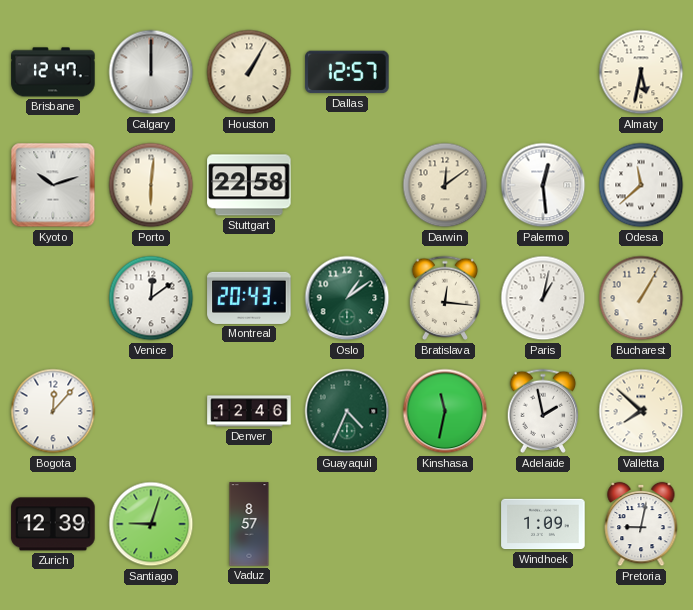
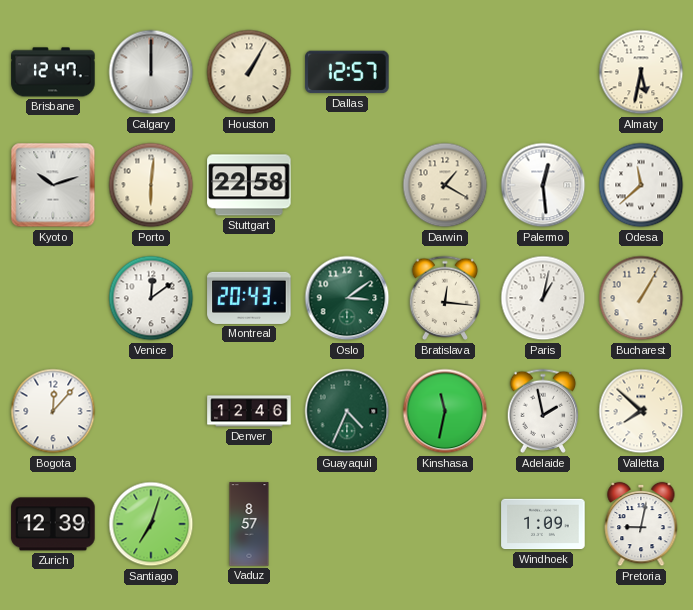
Darwin: 12:09 -> 1:20
Oslo: 1:09 -> 3:09
Santiago: 9:03 -> 7:03
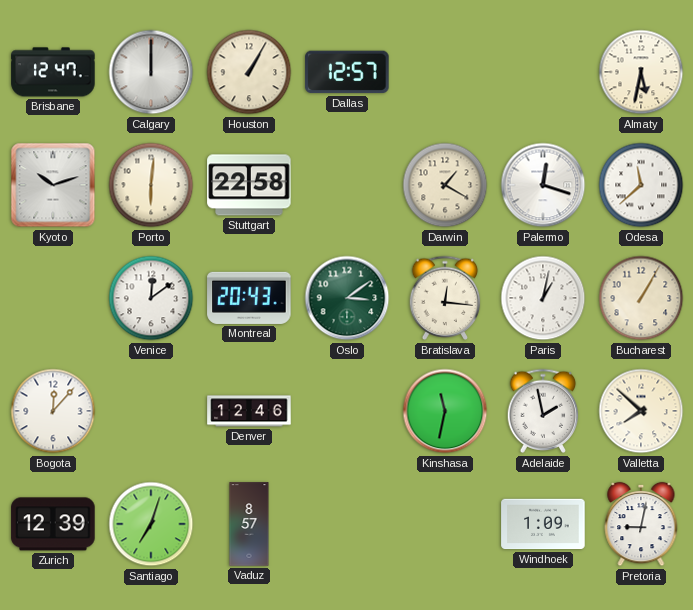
Palermo: 12:29 -> 12:18
Guayaquil: 4:34 -> none
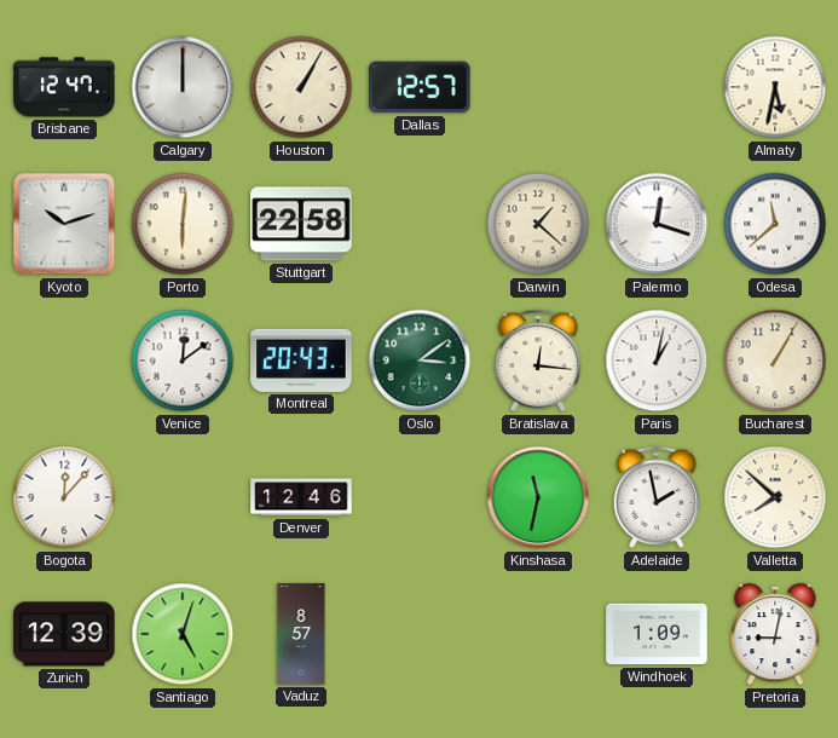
Darwin: 1:20 -> 1:22
Santiago: 7:03 -> 5:03
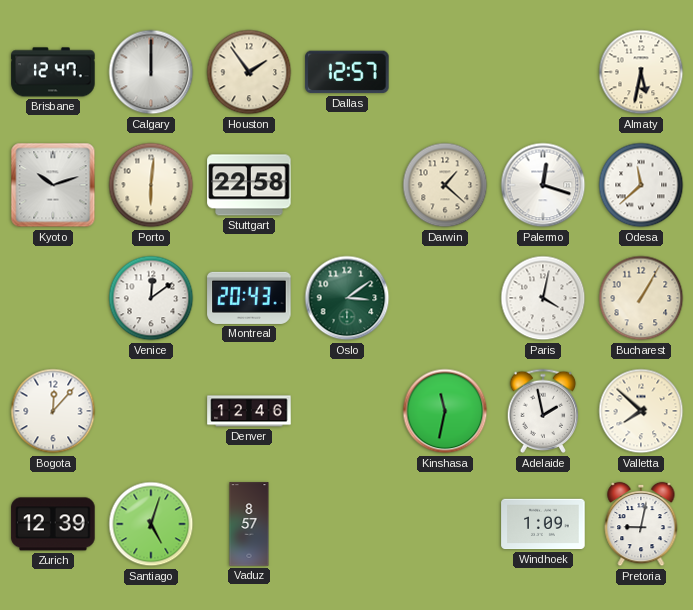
Houston: 1:05 -> 1:54
Bratislava: 12:16 -> none
Paris: 1:02 -> 4:02
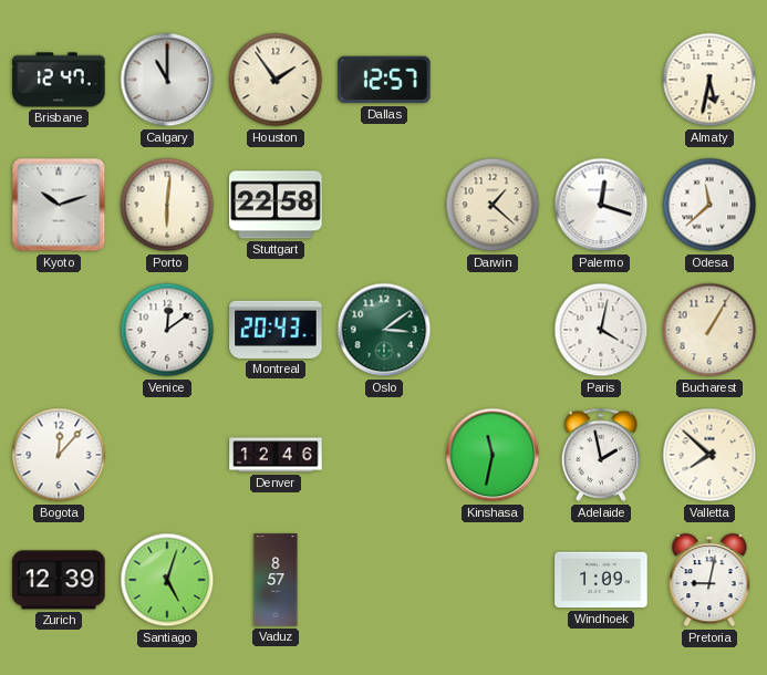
Calgary: 12:00 -> 11:00
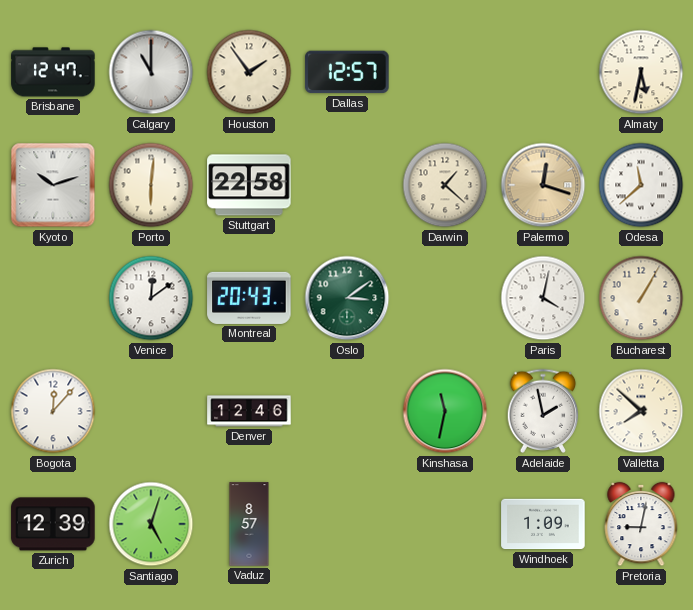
Palermo dial: white -> champagne
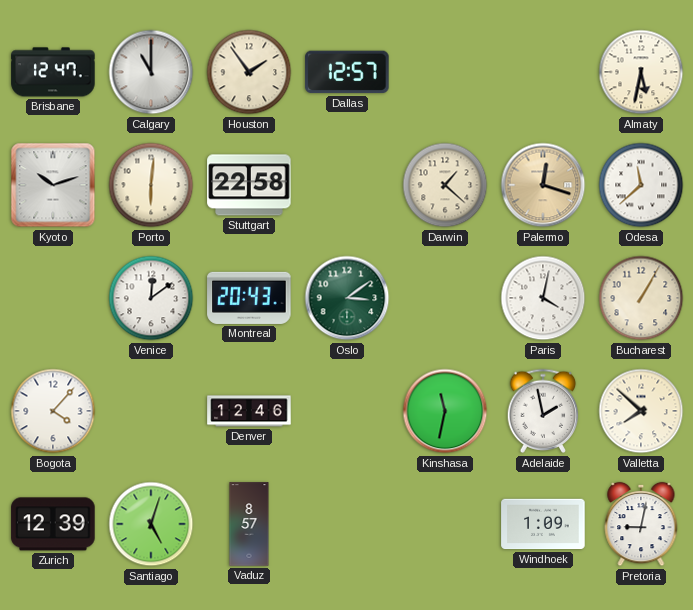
Bogota: 12:07 -> 4:07
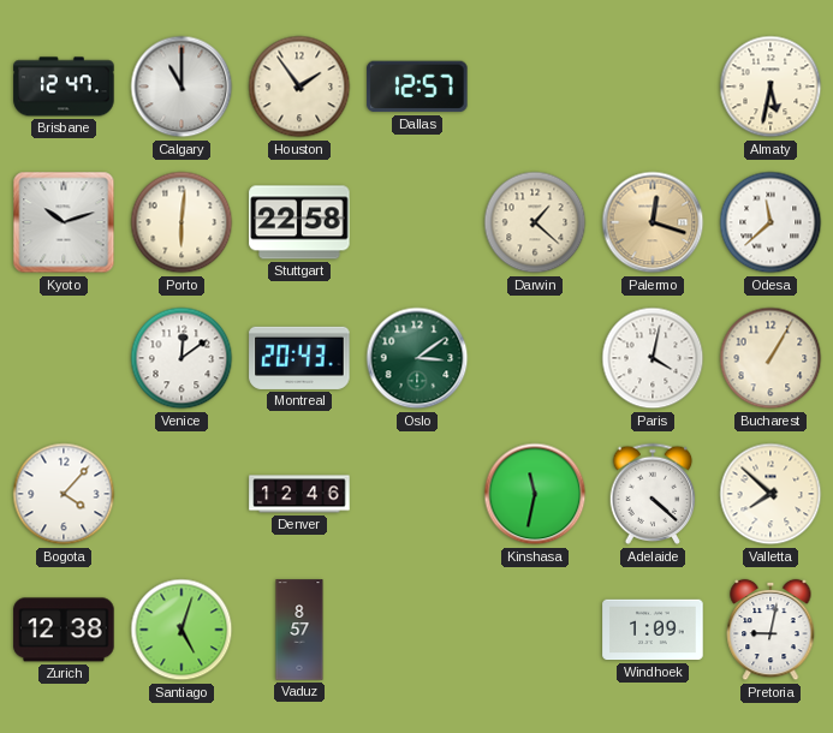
Adelaide: 1:58 -> 4:22
Zurich: 12:39 -> 12:38
